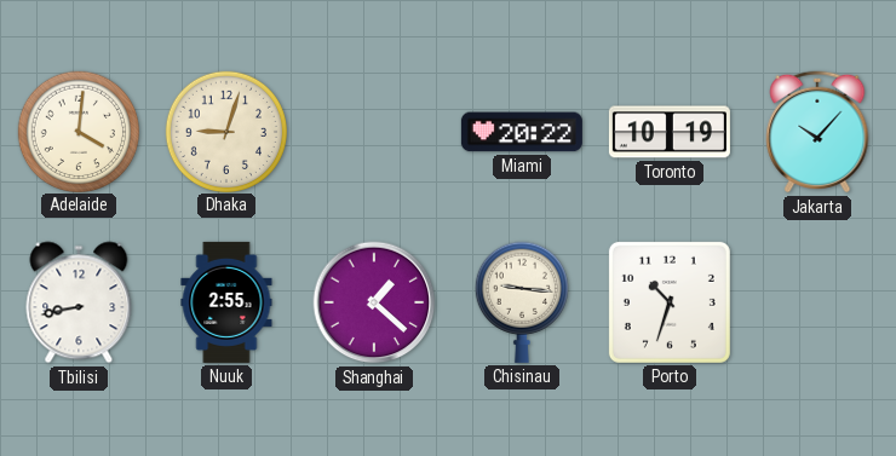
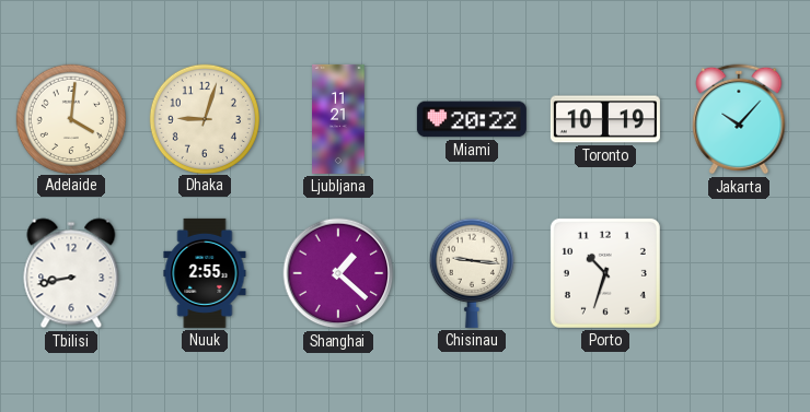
Ljubljana: none -> 11:21
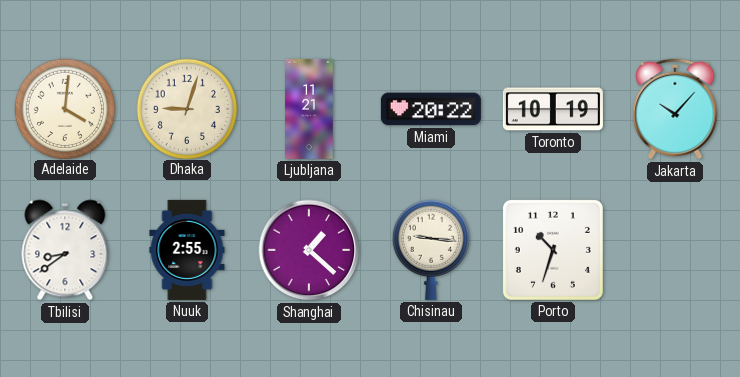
Tbilisi: 8:43 -> 8:39
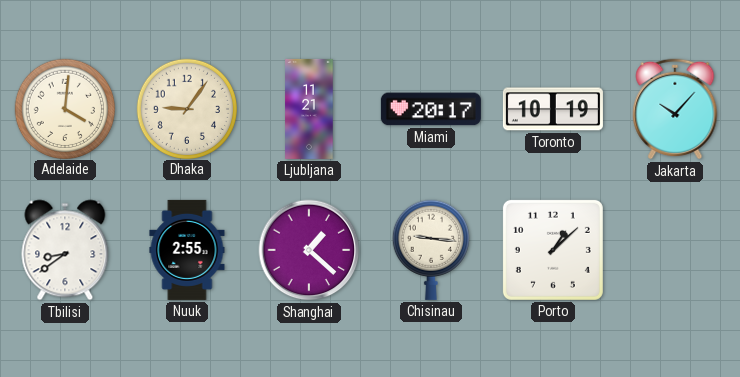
Dhaka: 9:03 -> 9:06
Miami: 20:22 -> 20:17
Porto: 10:33 -> 1:08
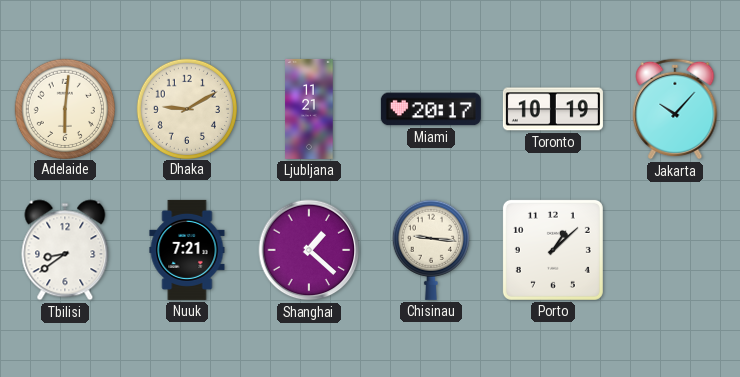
Adelaide: 4:01 -> 6:01
Dhaka: 9:06 -> 9:10
Nuuk: 2:55 -> 7:21
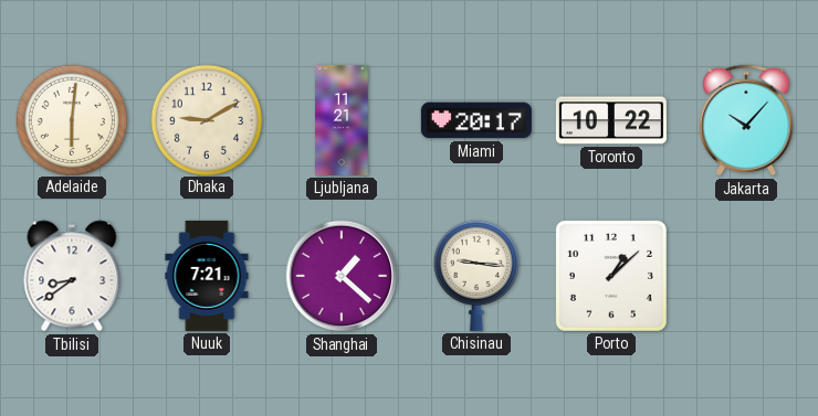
Toronto: 10:19 -> 10:22
